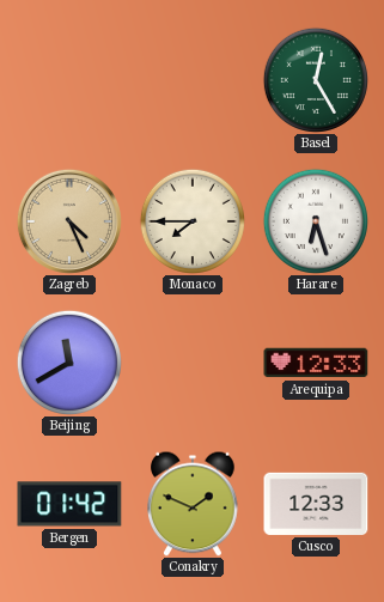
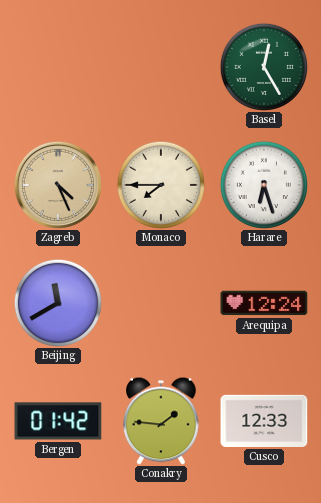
Arequipa: 12:33 -> 12:24
Conakry: 1:49 -> 1:46
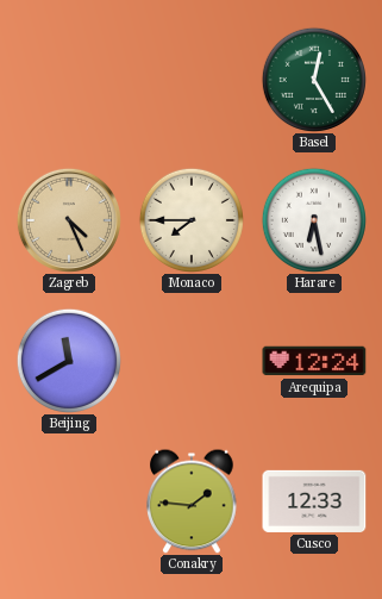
Harare: 6:27 -> 6:28
Bergen: 01:42 -> none
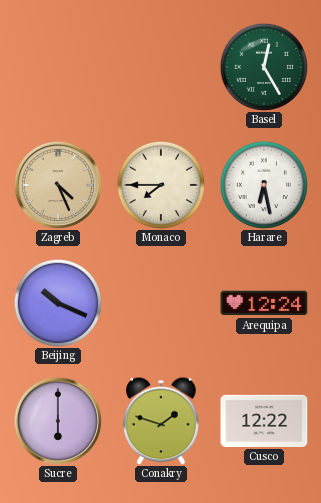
Beijing: 11:40 -> 10:19
Sucre: none -> 6:00
Conakry: 1:46 -> 1:48
Cusco: 12:33 -> 12:22
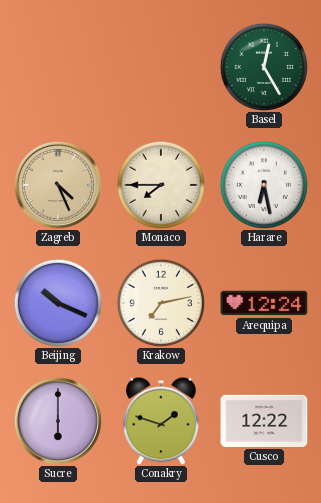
Krakow: none -> 7:13
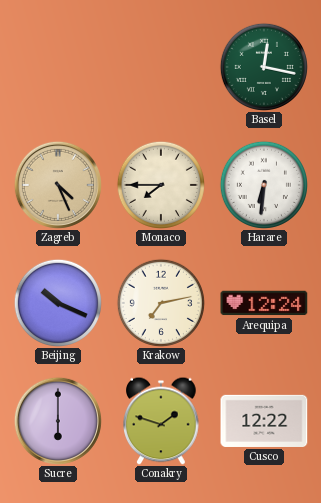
Basel: 12:25 -> 12:17
Harare: 6:28 -> 6:31
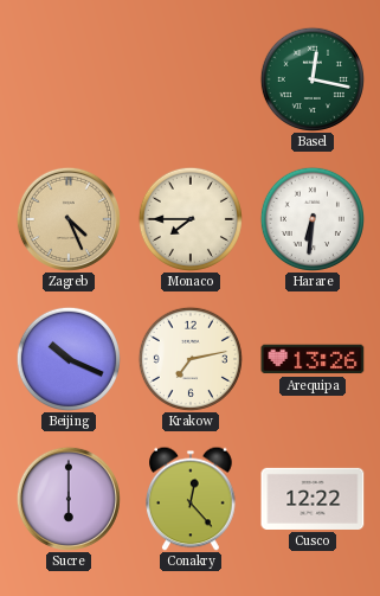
Arequipa: 12:24 -> 13:26
Conakry: 1:48 -> 12:23
